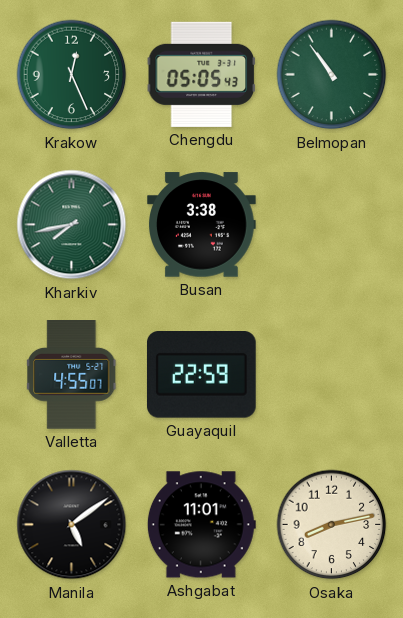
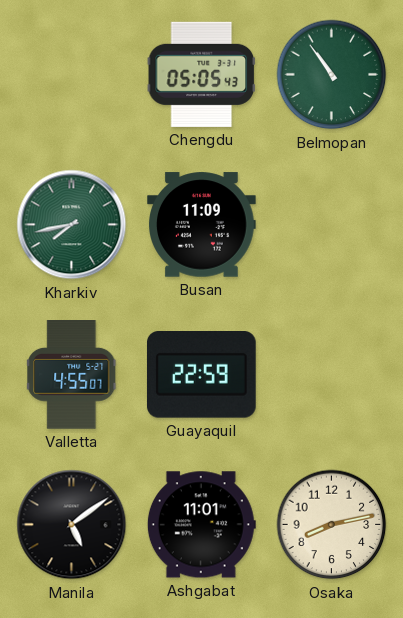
Krakow: 12:26 -> none
Busan: 3:38 -> 11:09
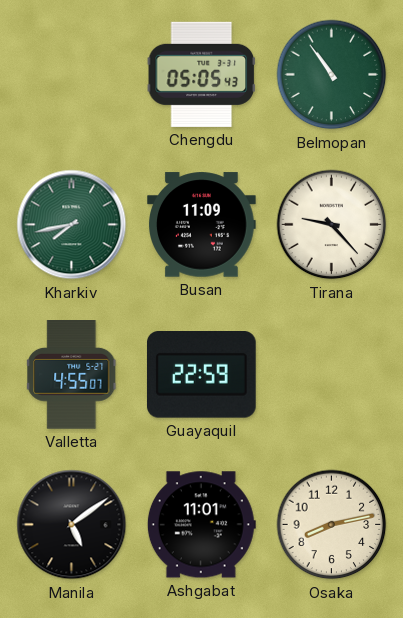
Tirana: none -> 9:23
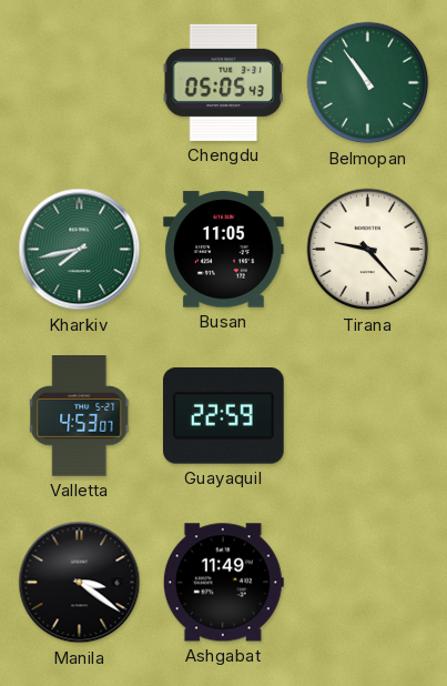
Busan: 11:09 -> 11:05
Valletta: 4:55 -> 4:53
Manila: 5:09 -> 3:21
Ashgabat: 11:01 -> 11:49
Osaka: 8:13 -> none
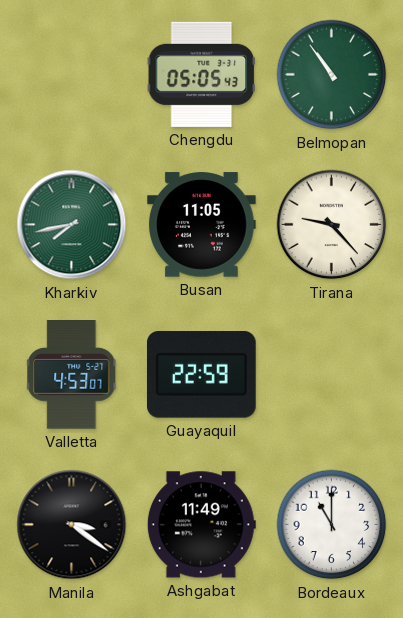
Bordeaux: none -> 11:00
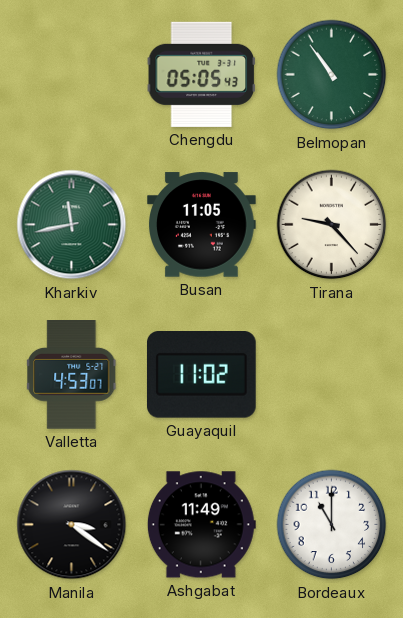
Kharkiv: 7:43 -> 11:43
Guayaquil: 22:59 -> 11:02
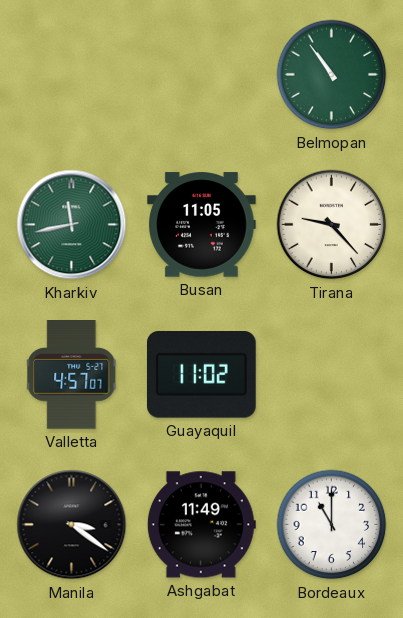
Chengdu: 05:05 -> none
Valletta: 4:53 -> 4:57
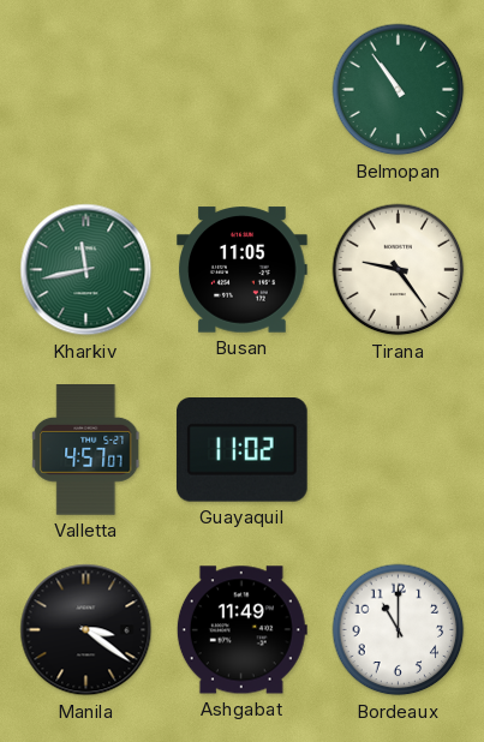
Tirana: 9:23 -> 9:24
